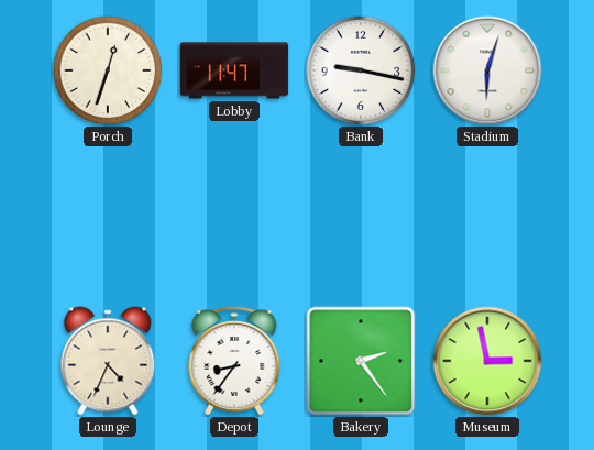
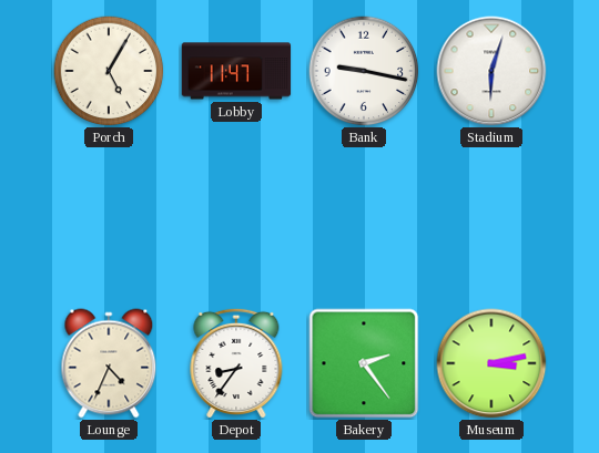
Porch: 12:33 -> 5:05
Museum: 2:58 -> 3:13
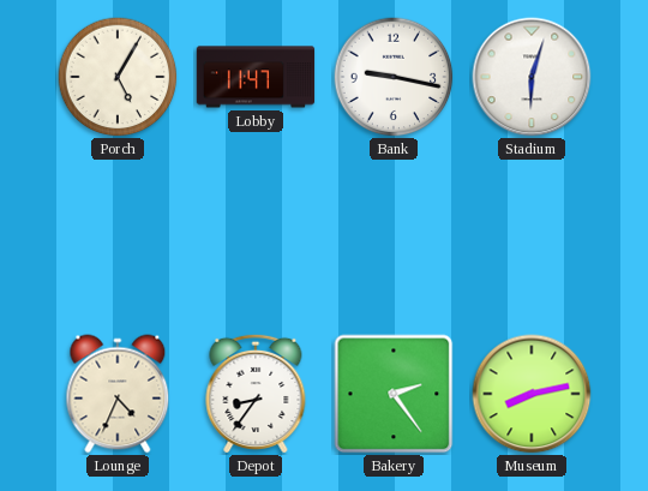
Museum: 3:13 -> 8:13
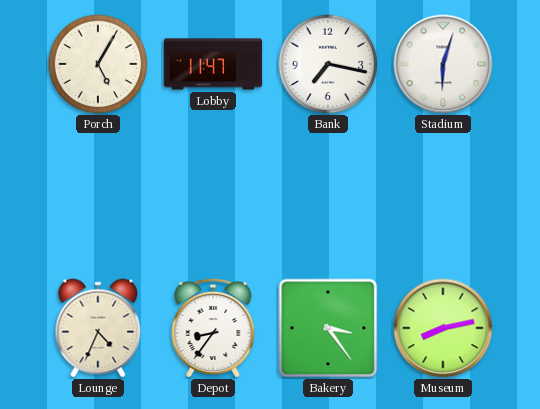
Bank: 9:17 -> 7:17
Bakery: 2:24 -> 3:24
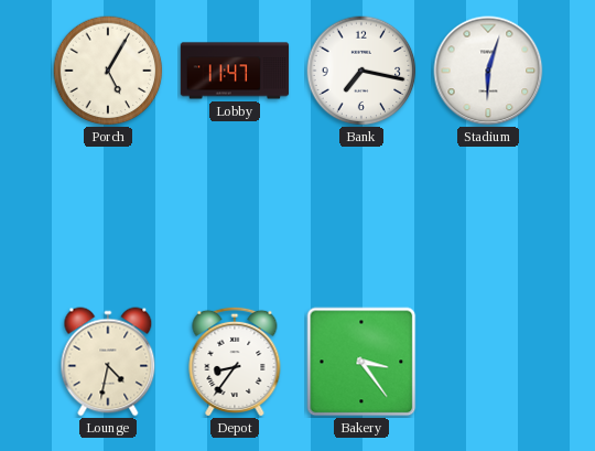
Lounge: 4:34 -> 4:32
Museum: 8:13 -> none
